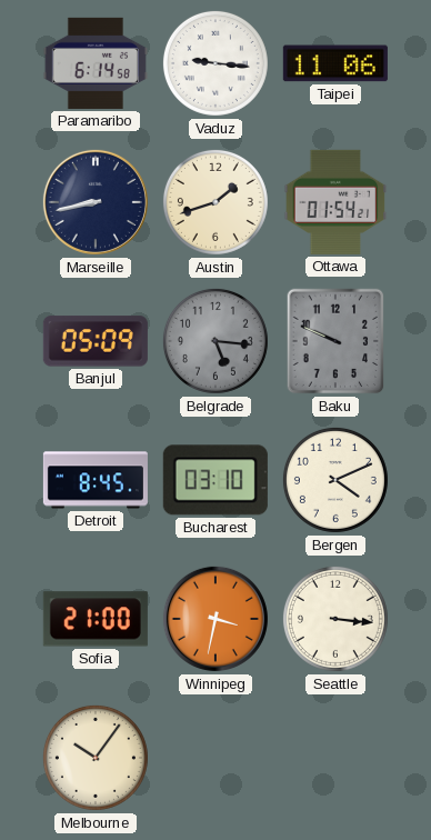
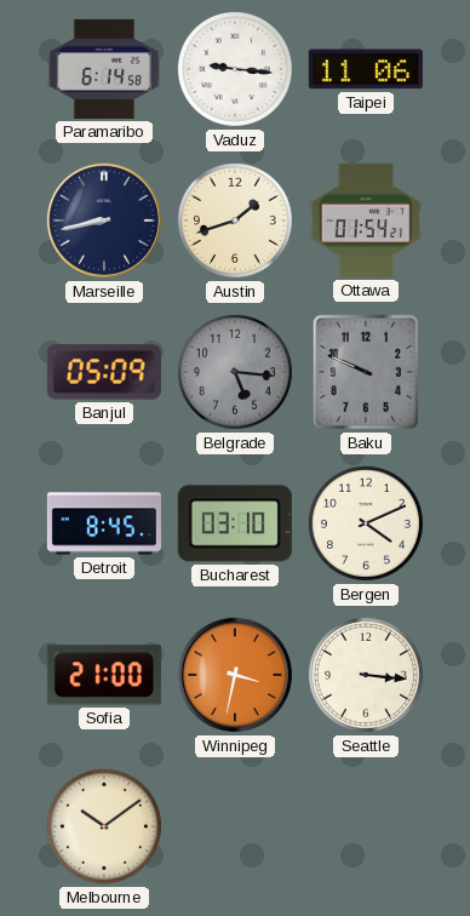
Melbourne: 10:06 -> 10:09
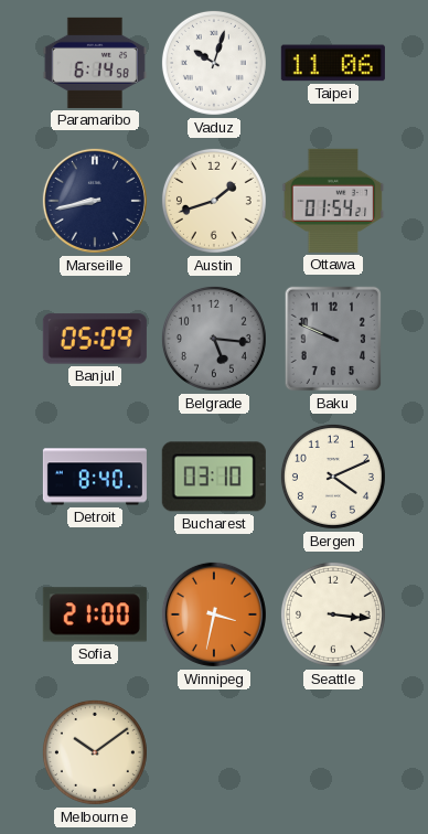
Vaduz: 9:16 -> 10:03
Detroit: 8:45 -> 8:40
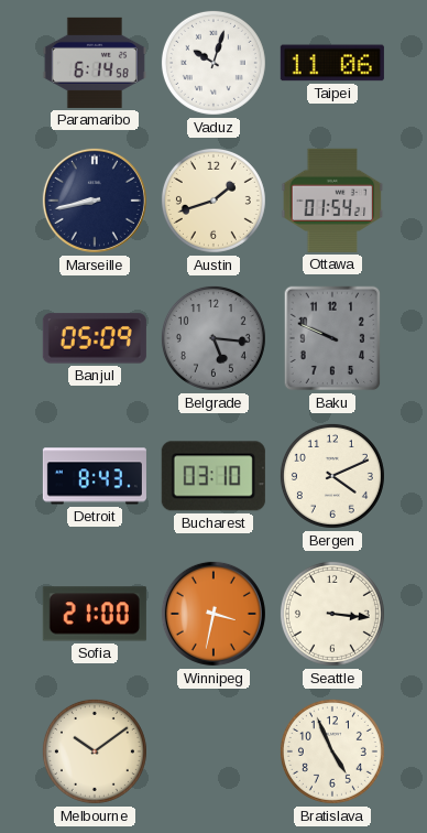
Detroit: 8:40 -> 8:43
Bratislava: none -> 4:56
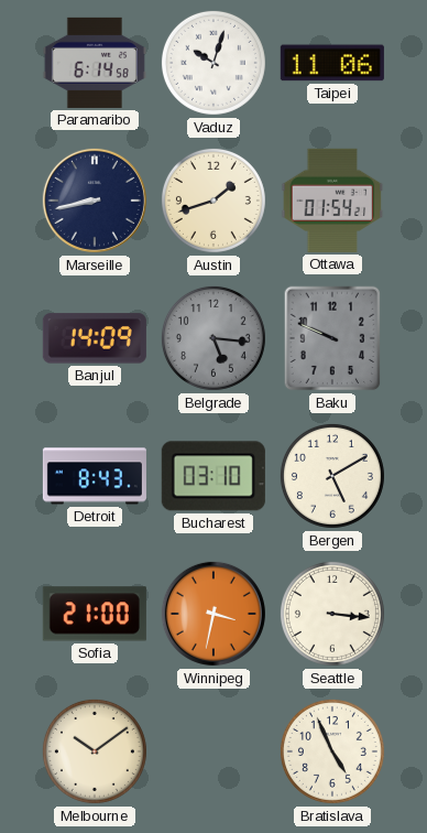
Banjul: 05:09 -> 14:09
Bergen: 4:11 -> 5:10
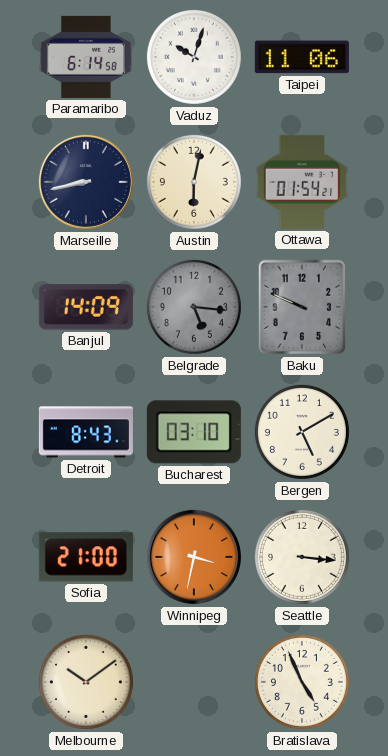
Austin: 1:42 -> 6:02
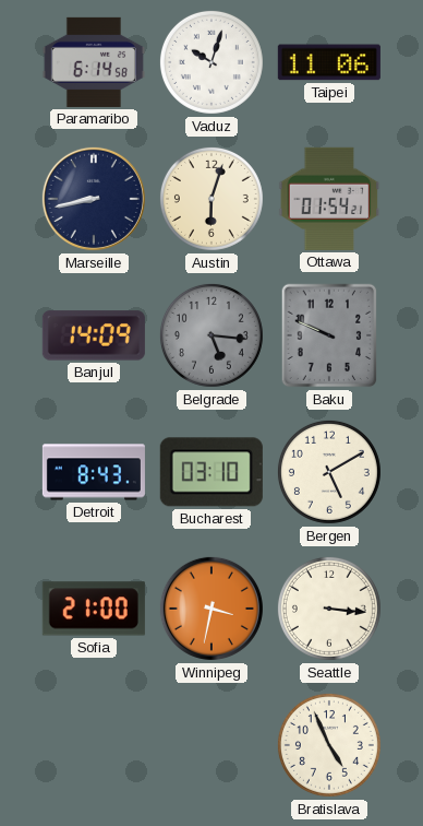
Austin: 6:02 -> 6:03
Melbourne: 10:09 -> none
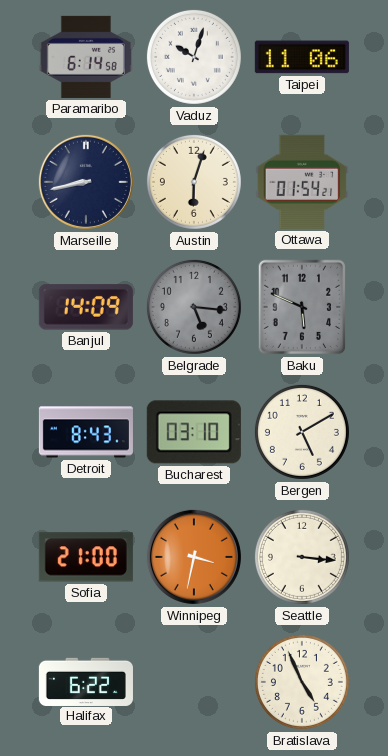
Baku: 9:49 -> 5:49
Halifax: none -> 6:22
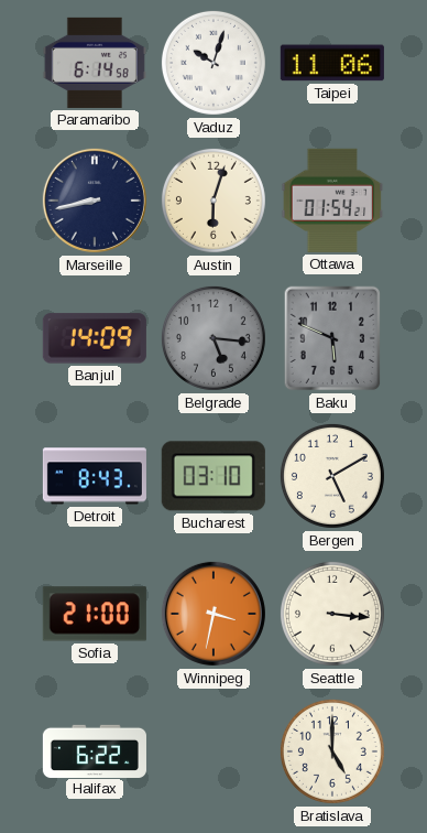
Bratislava: 4:56 -> 5:00
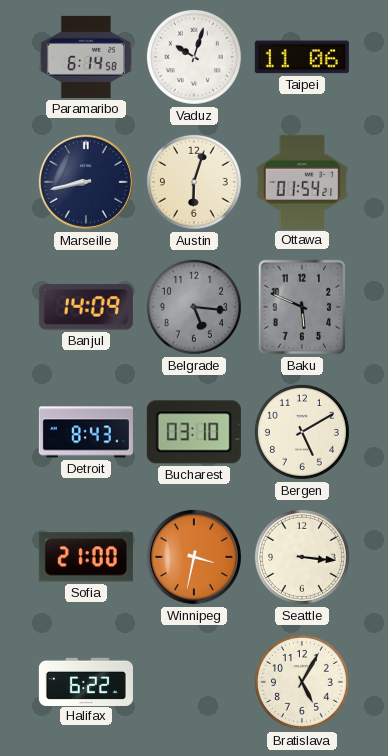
Bratislava: 5:00 -> 5:05
